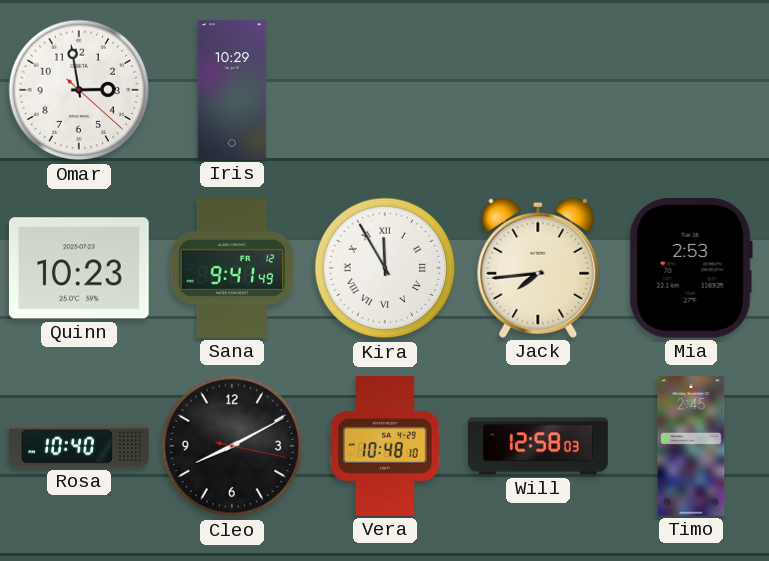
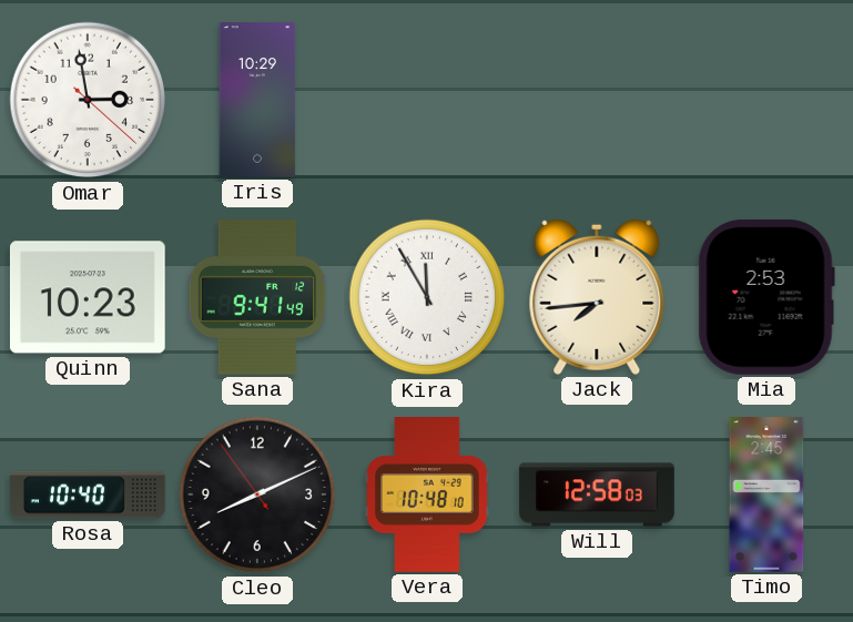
Cleo: 8:10:17 -> 8:10:54
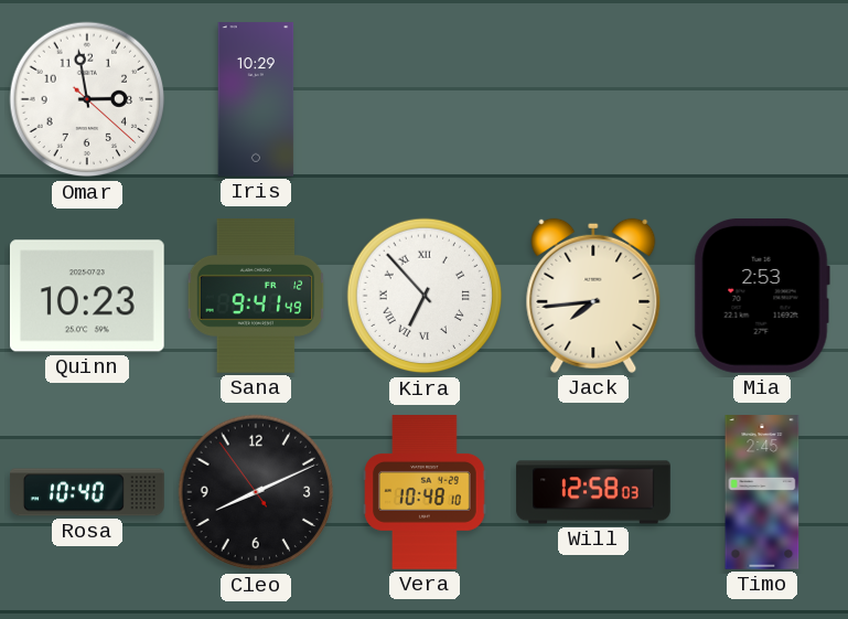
Kira: 11:55 -> 6:53
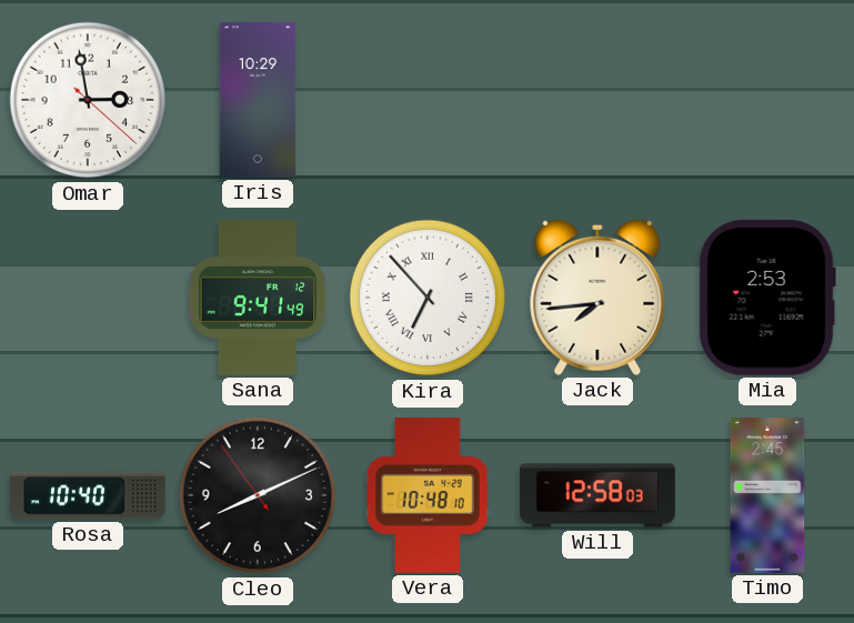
Quinn: 10:23 -> none
